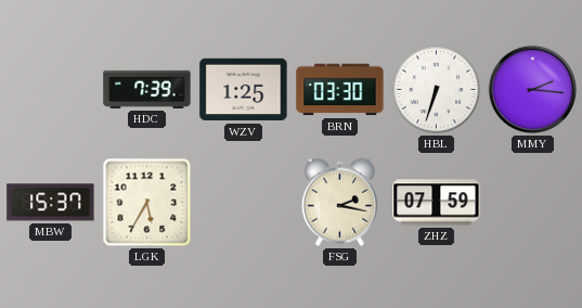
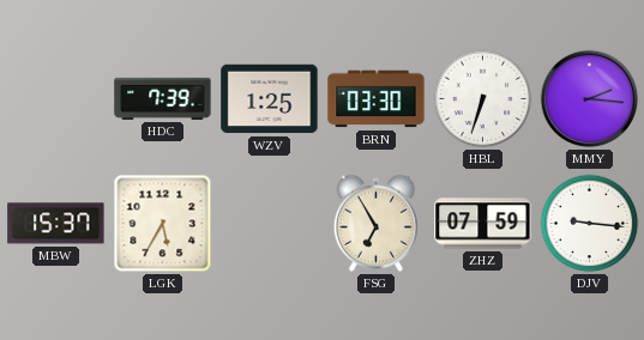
FSG: 2:17 -> 6:55
DJV: none -> 9:16
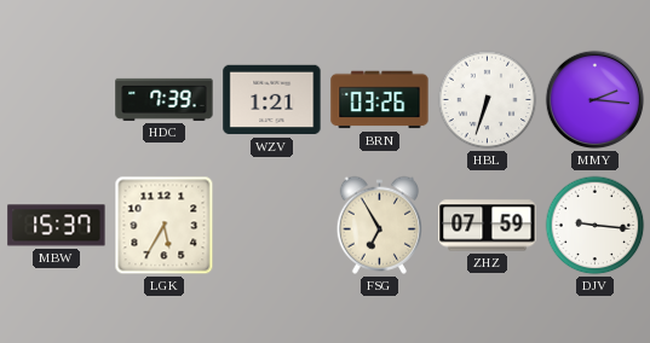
WZV: 1:25 -> 1:21
BRN: 03:30 -> 03:26
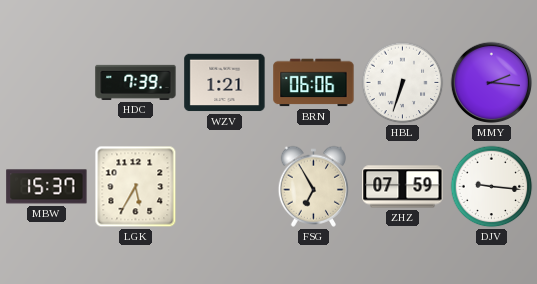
BRN: 03:26 -> 06:06
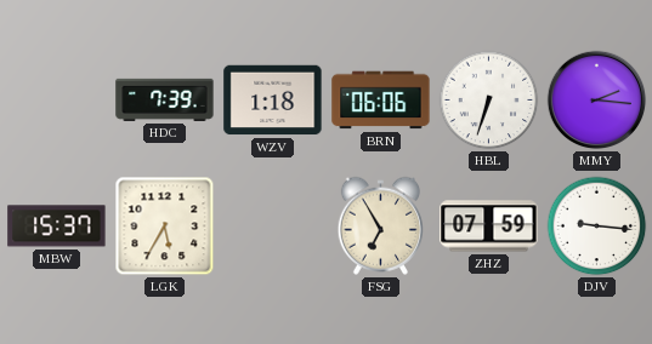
WZV: 1:21 -> 1:18
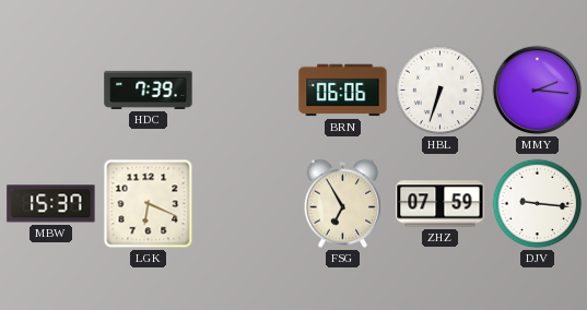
WZV: 1:18 -> none
LGK: 5:35 -> 6:19
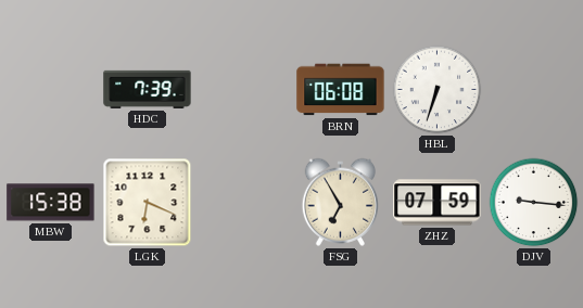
BRN: 06:06 -> 06:08
MMY: 2:16 -> none
MBW: 15:37 -> 15:38
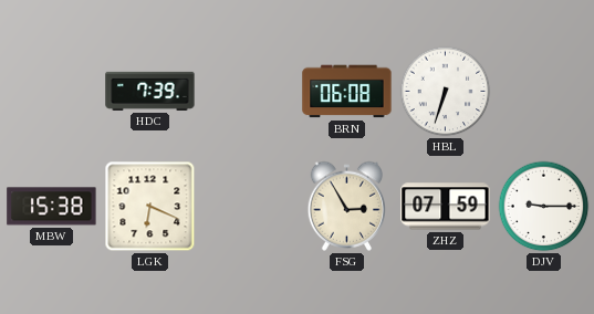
FSG: 6:55 -> 2:55
DJV: 9:16 -> 9:15
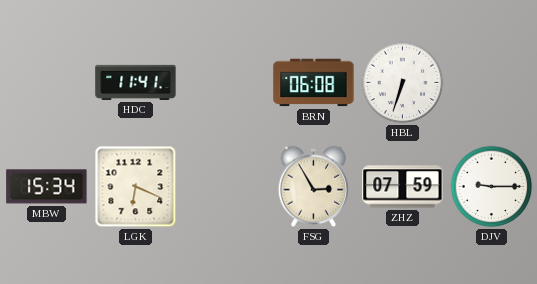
HDC: 7:39 -> 11:41
MBW: 15:38 -> 15:34
